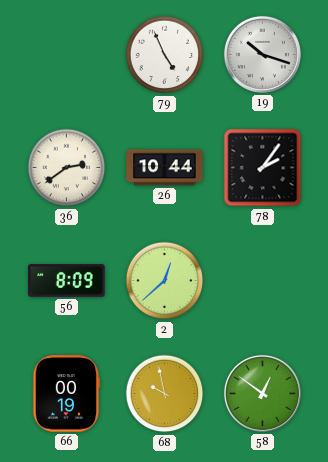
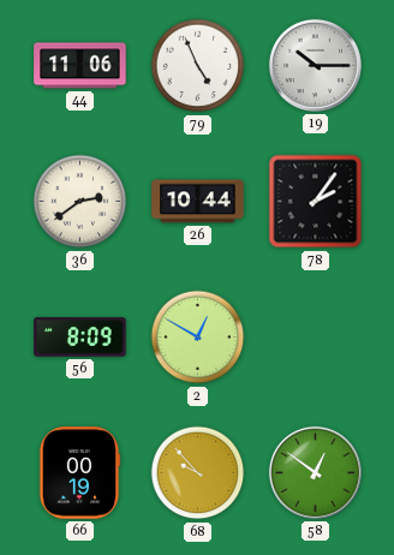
44: none -> 11:06
19: 10:18 -> 10:15
2: 12:38 -> 12:50
68: 9:58 -> 9:53
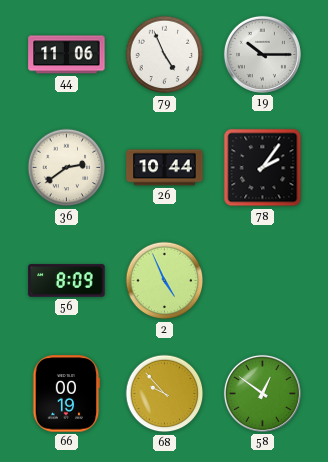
2: 12:50 -> 4:56
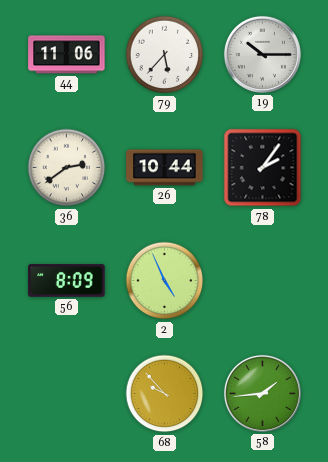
79: 4:56 -> 5:37
66: 00:19 -> none
58: 12:51 -> 1:44
